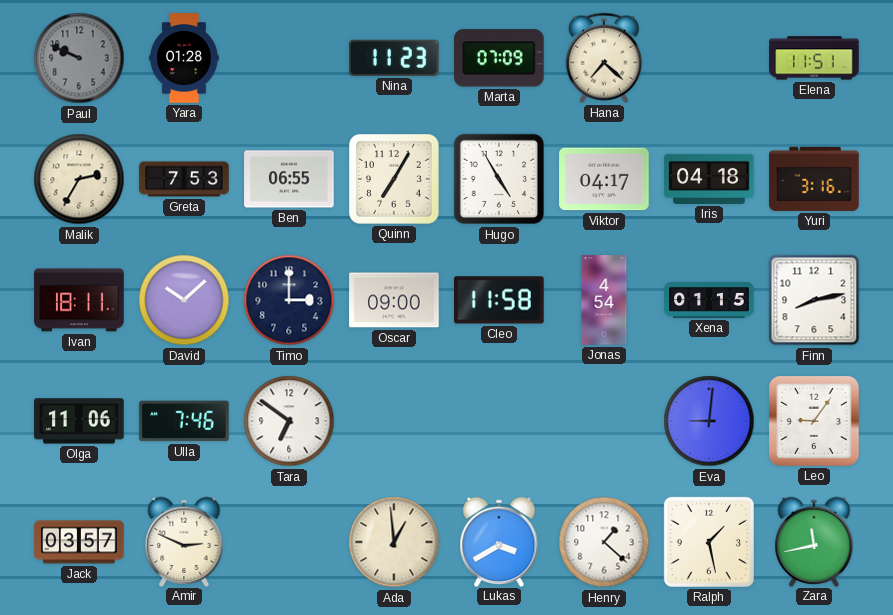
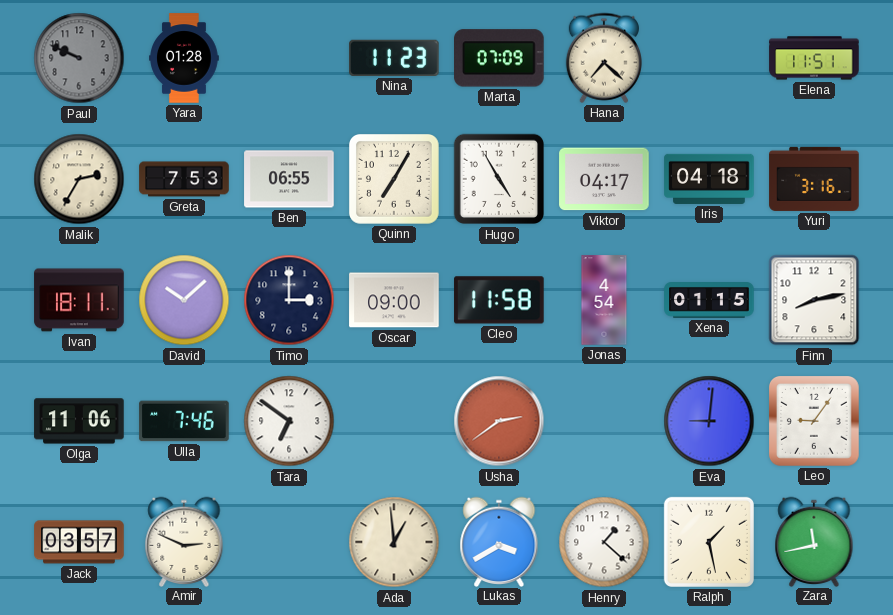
Usha: none -> 2:39
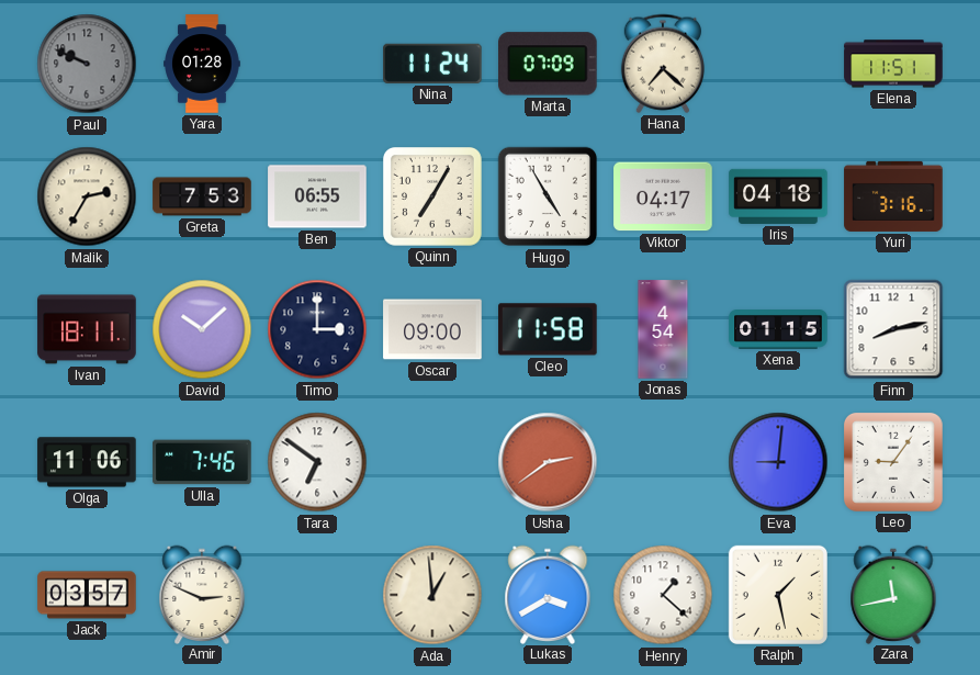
Nina: 11:23 -> 11:24
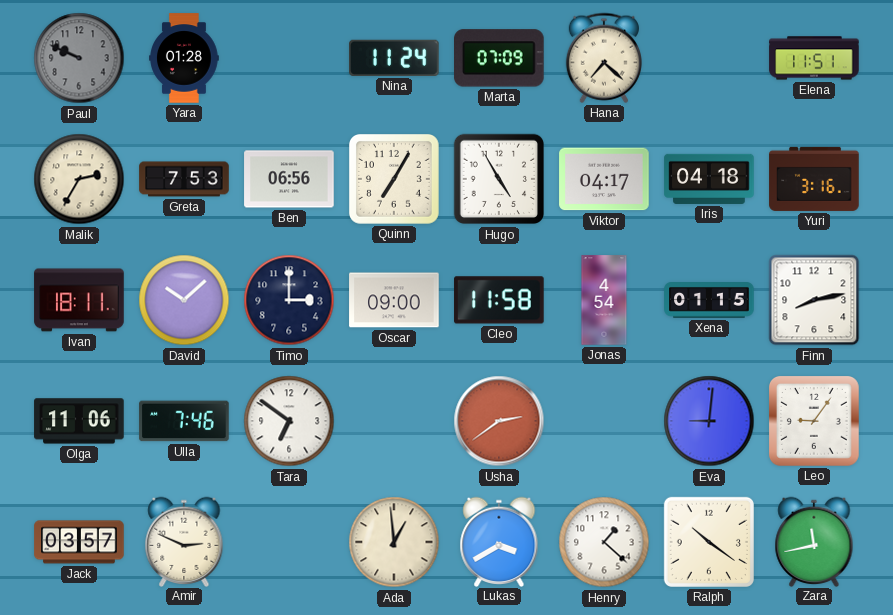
Ben: 06:55 -> 06:56
Ralph: 1:28 -> 10:21
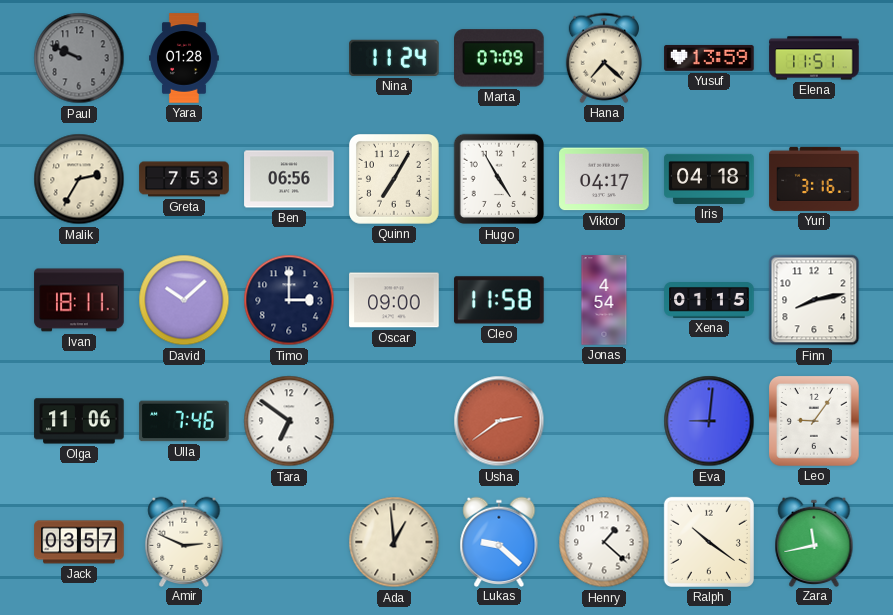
Yusuf: none -> 13:59
Lukas: 3:40 -> 9:22
